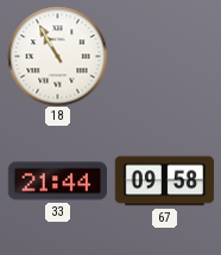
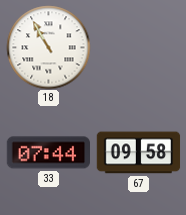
33: 21:44 -> 07:44
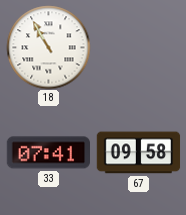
33: 07:44 -> 07:41
